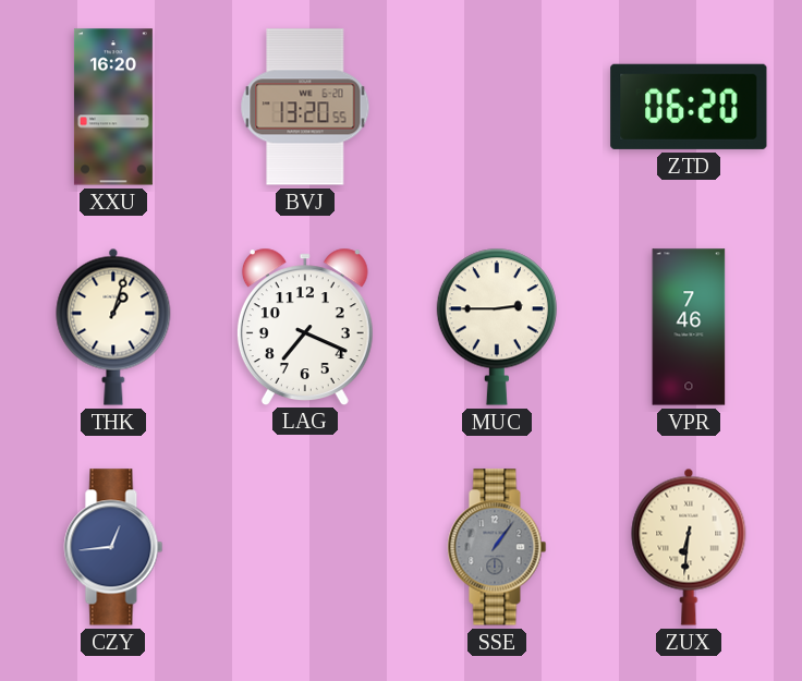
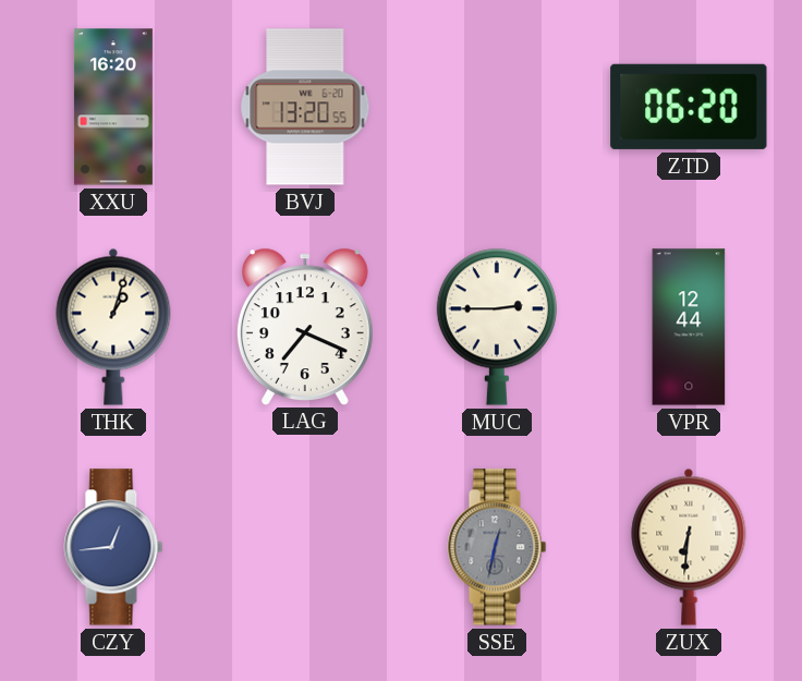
VPR: 7:46 -> 12:44
SSE: 1:06 -> 12:32
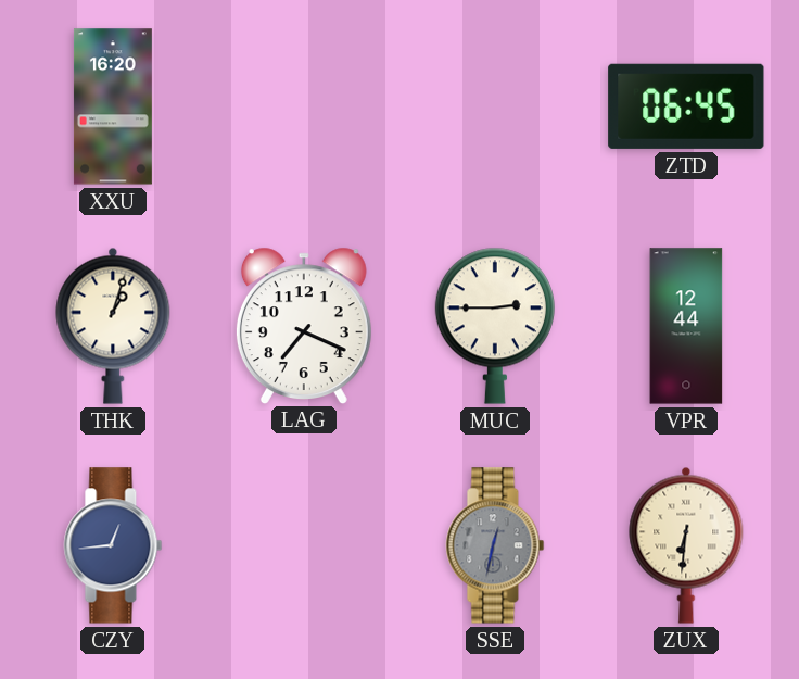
BVJ: 13:20 -> none
ZTD: 06:20 -> 06:45
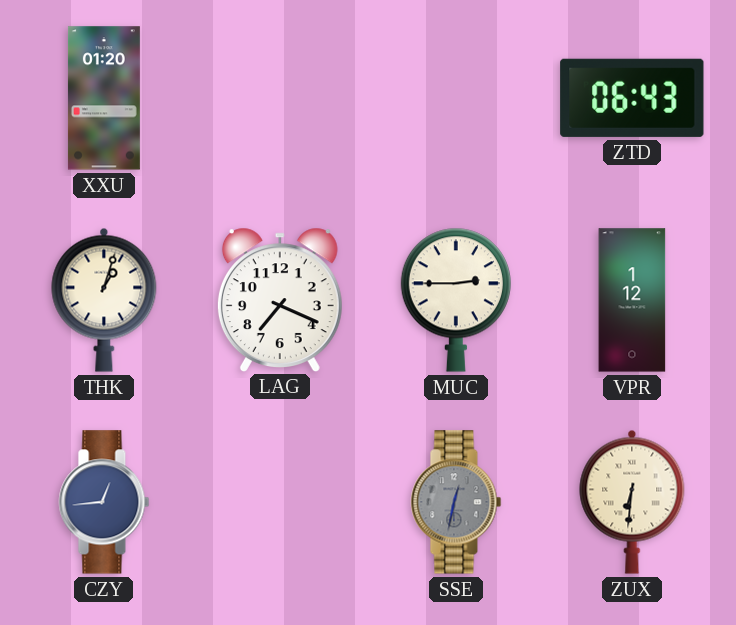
XXU: 16:20 -> 01:20
ZTD: 06:45 -> 06:43
VPR: 12:44 -> 1:12
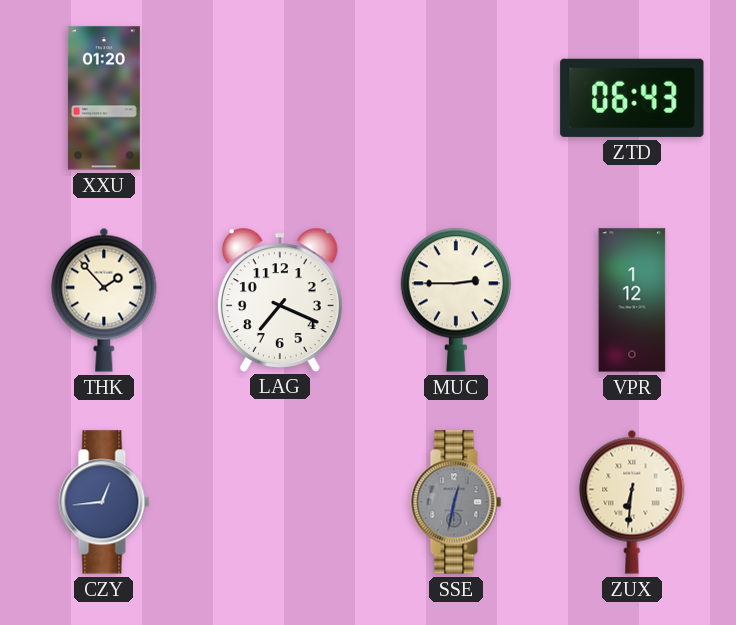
THK: 1:03 -> 1:53
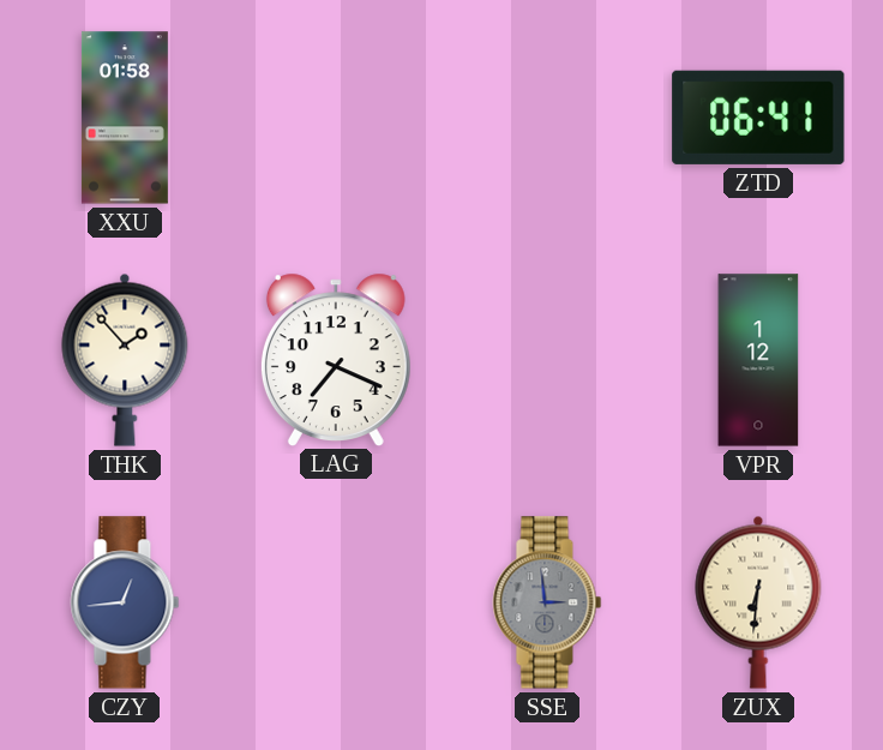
XXU: 01:20 -> 01:58
ZTD: 06:43 -> 06:41
MUC: 2:45 -> none
SSE: 12:32 -> 2:59
